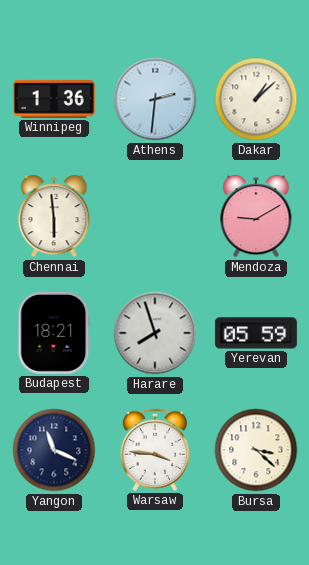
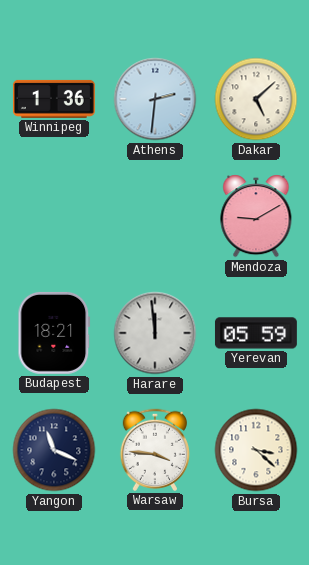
Dakar: 1:08 -> 5:08
Chennai: 5:59 -> none
Harare: 7:57 -> 11:59
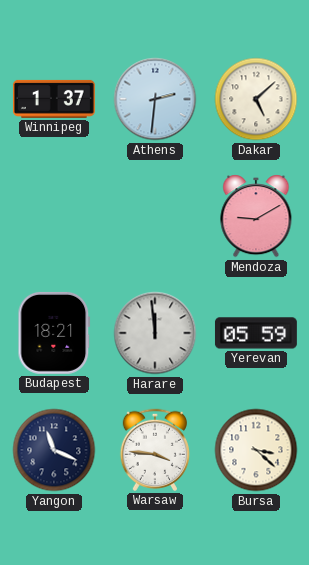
Winnipeg: 1:36 -> 1:37
